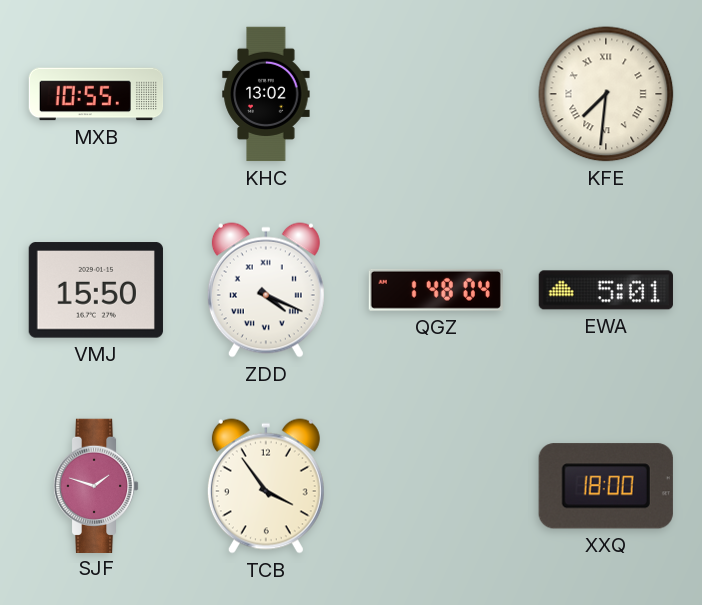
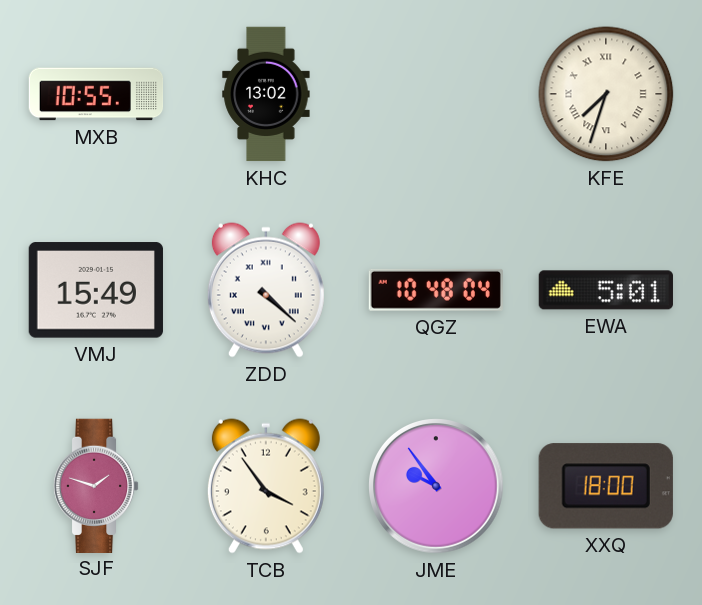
KFE: 7:31 -> 7:33
VMJ: 15:50 -> 15:49
ZDD: 4:19 -> 4:22
QGZ: 1:48 -> 10:48
JME: none -> 9:54
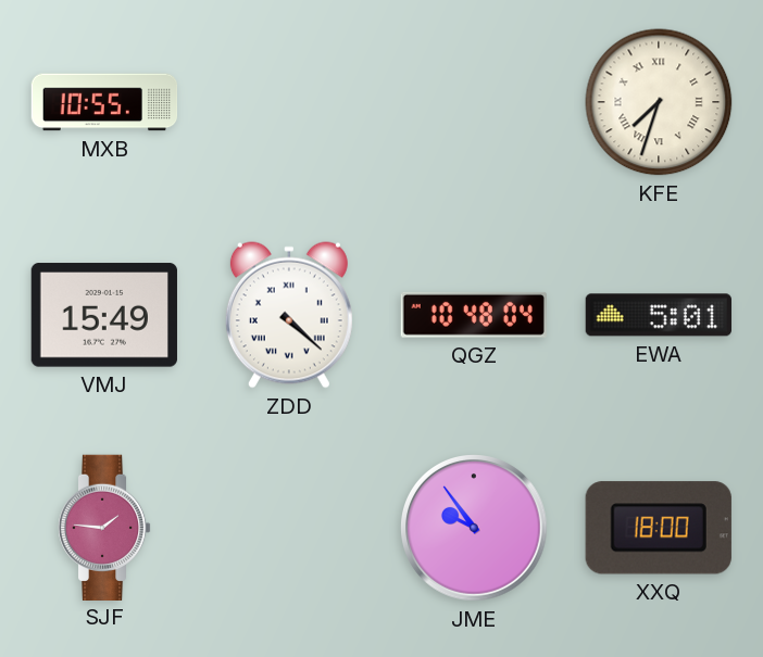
KHC: 13:02 -> none
SJF: 1:48 -> 1:46
TCB: 3:54 -> none
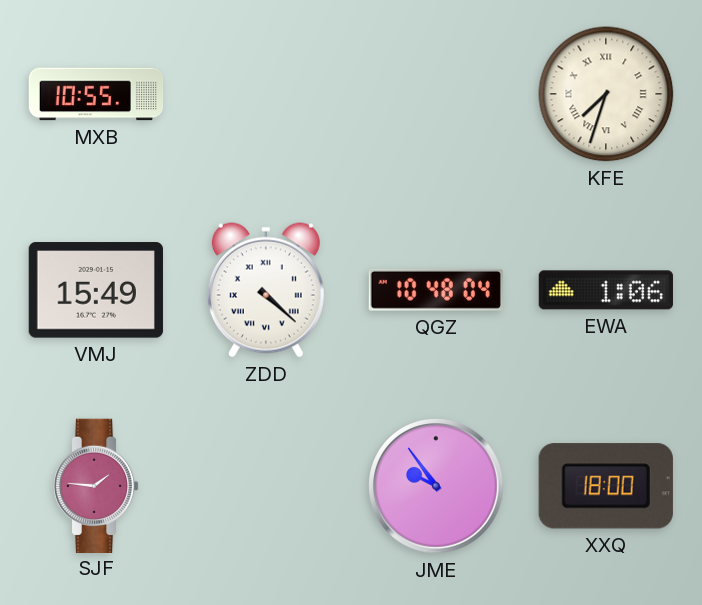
EWA: 5:01 -> 1:06
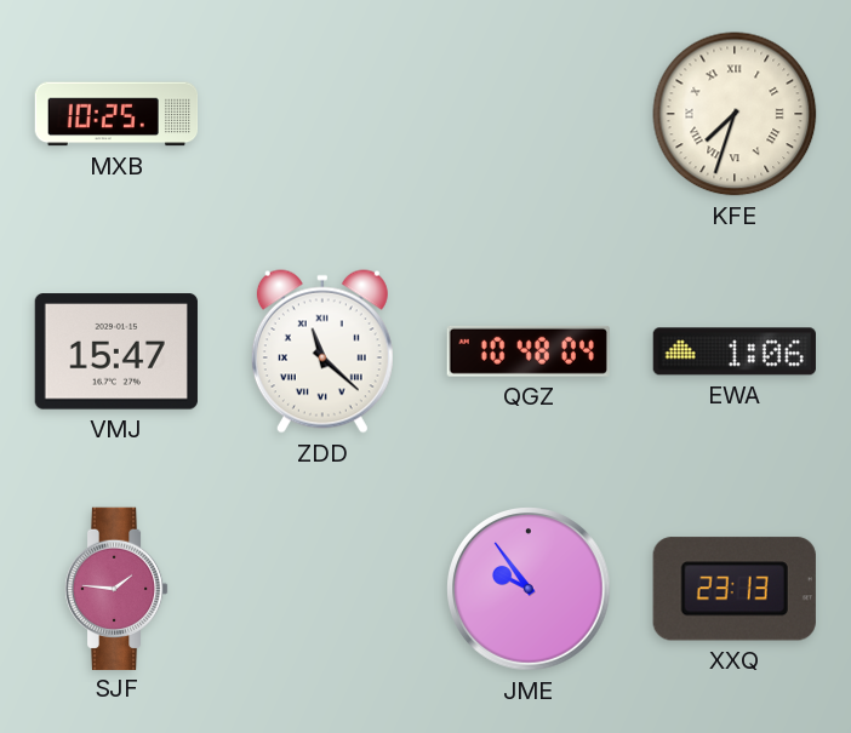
MXB: 10:55 -> 10:25
VMJ: 15:49 -> 15:47
ZDD: 4:22 -> 11:22
XXQ: 18:00 -> 23:13
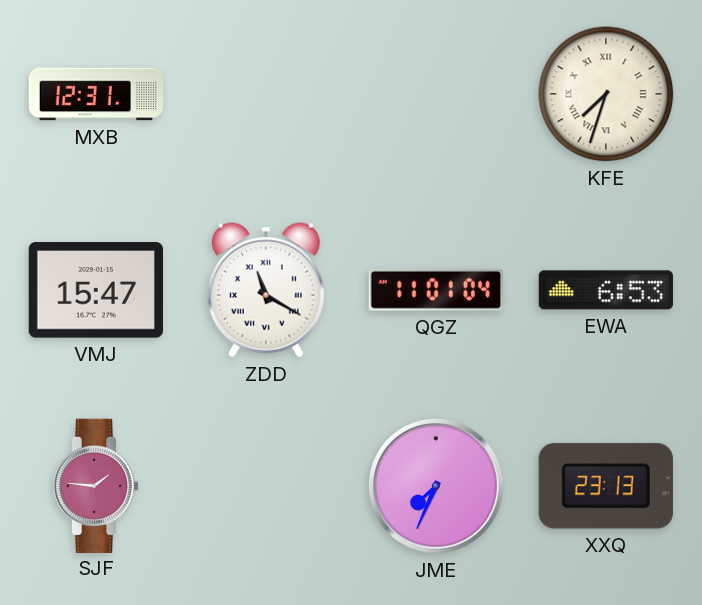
MXB: 10:25 -> 12:31
ZDD: 11:22 -> 11:20
QGZ: 10:48 -> 11:01
EWA: 1:06 -> 6:53
JME: 9:54 -> 7:34
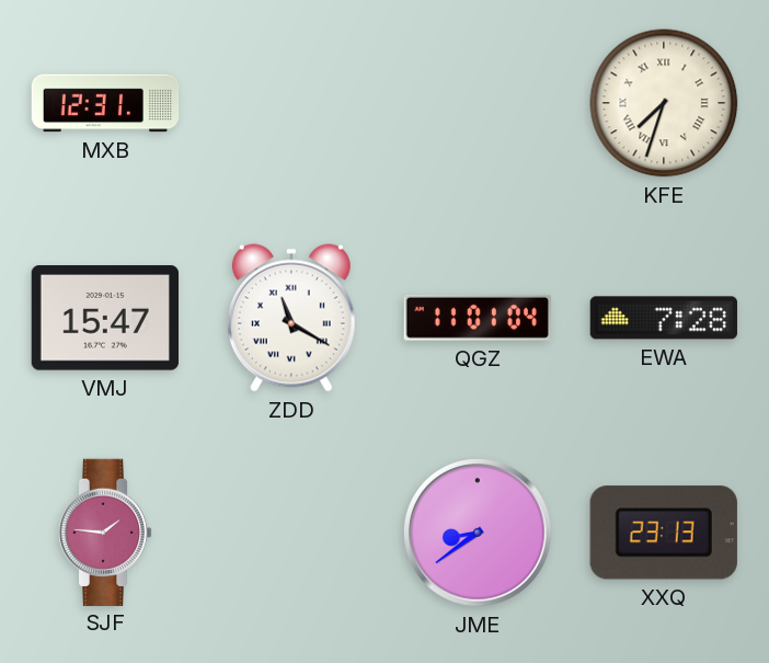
EWA: 6:53 -> 7:28
JME: 7:34 -> 8:39
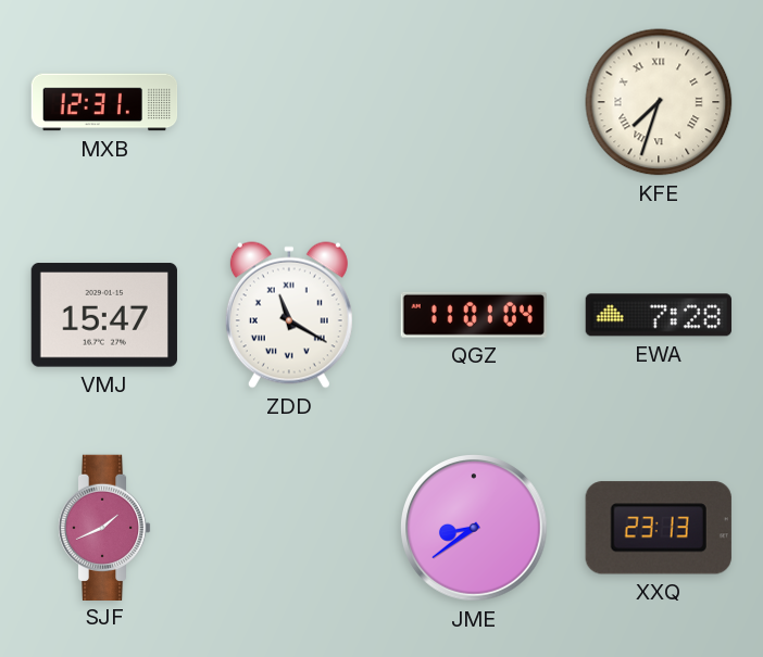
SJF: 1:46 -> 1:41
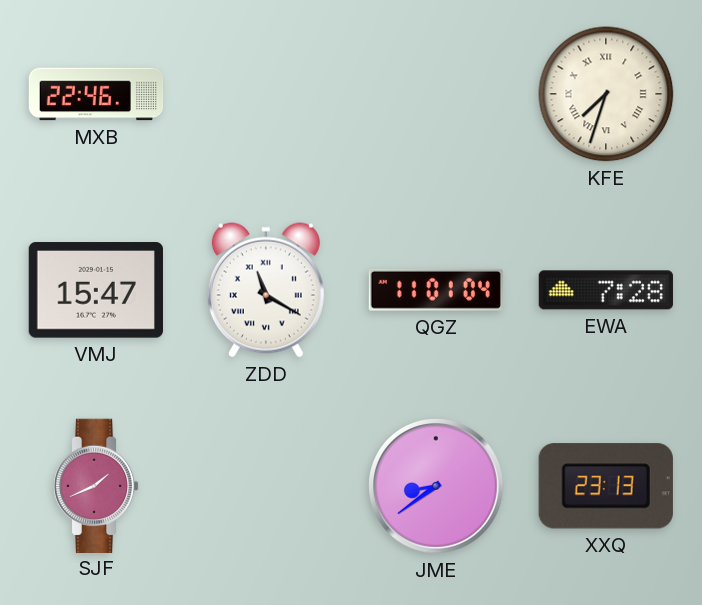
MXB: 12:31 -> 22:46
